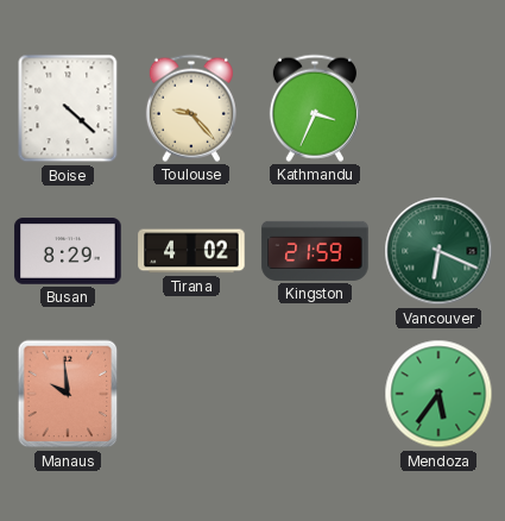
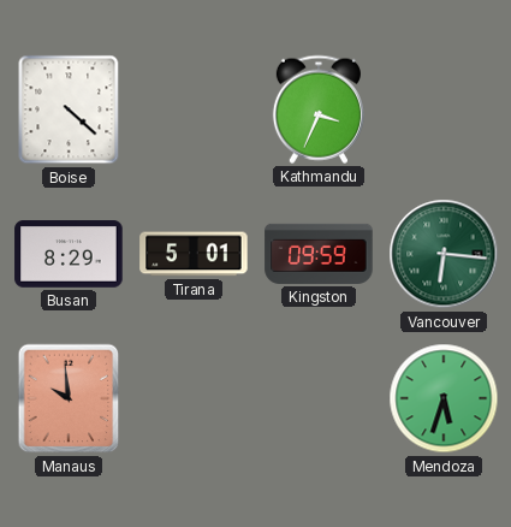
Toulouse: 9:23 -> none
Tirana: 4:02 -> 5:01
Kingston: 21:59 -> 09:59
Vancouver: 6:19 -> 6:16
Mendoza: 5:36 -> 5:33
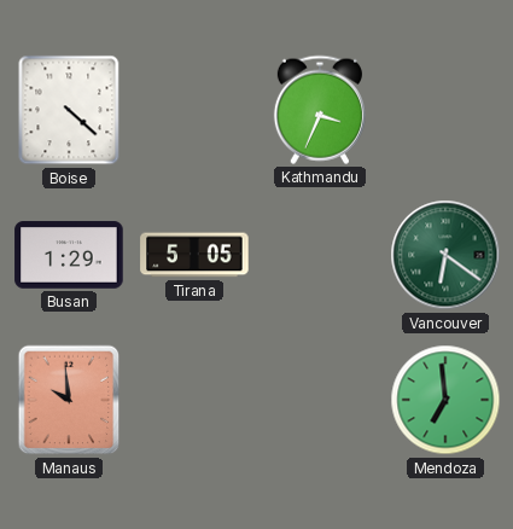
Busan: 8:29 -> 1:29
Tirana: 5:01 -> 5:05
Kingston: 09:59 -> none
Vancouver: 6:16 -> 6:21
Mendoza: 5:33 -> 6:59
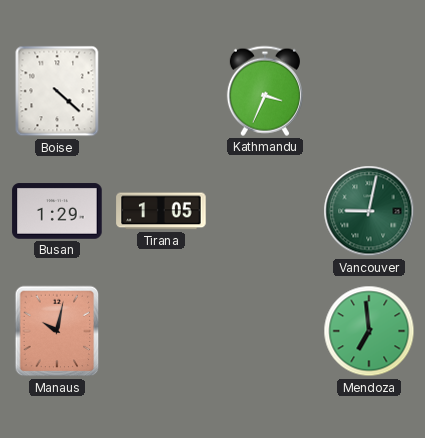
Tirana: 5:05 -> 1:05
Vancouver: 6:21 -> 9:02
Manaus: 9:59 -> 10:02
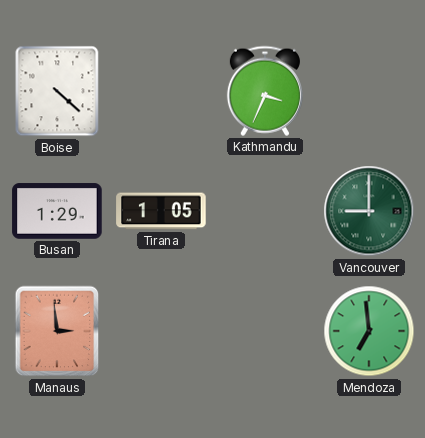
Vancouver: 9:02 -> 9:00
Manaus: 10:02 -> 2:59
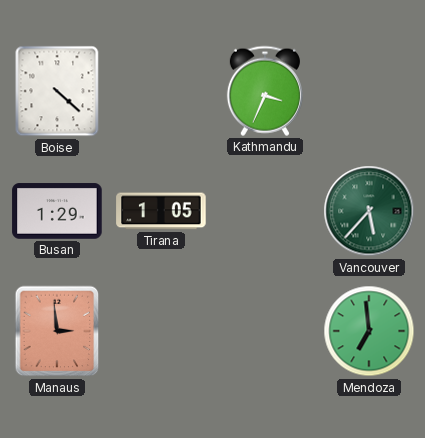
Vancouver: 9:00 -> 5:37
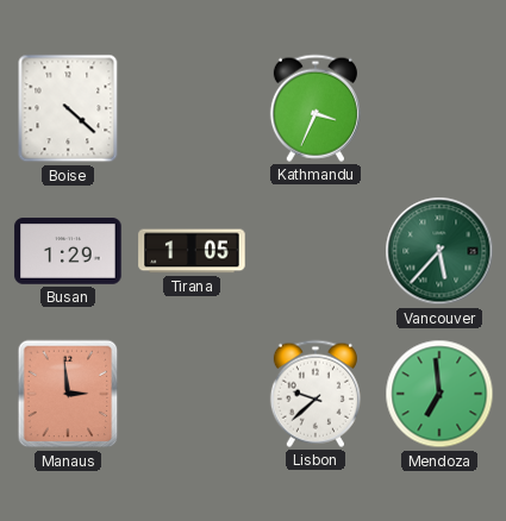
Lisbon: none -> 9:38
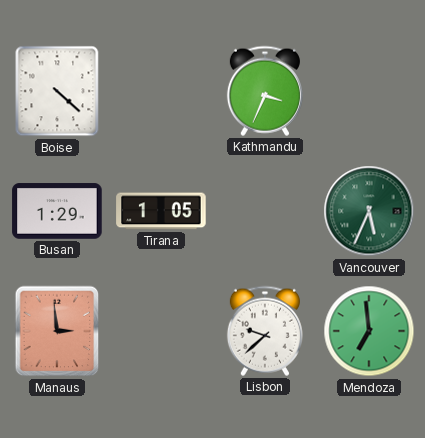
Vancouver: 5:37 -> 5:34
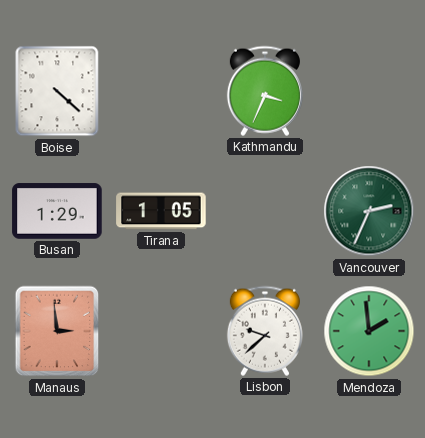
Vancouver: 5:34 -> 2:34
Mendoza: 6:59 -> 1:59
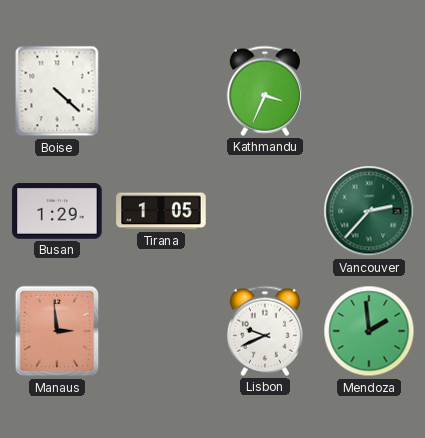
Vancouver: 2:34 -> 2:37
Lisbon: 9:38 -> 9:41
